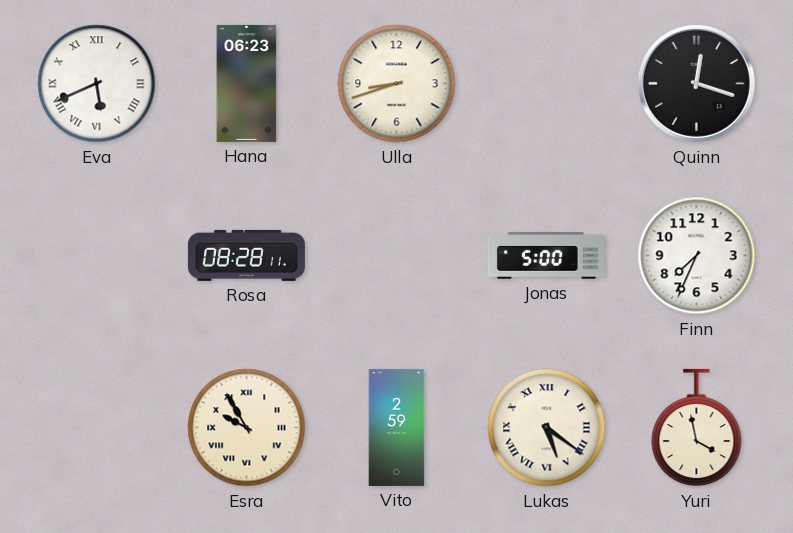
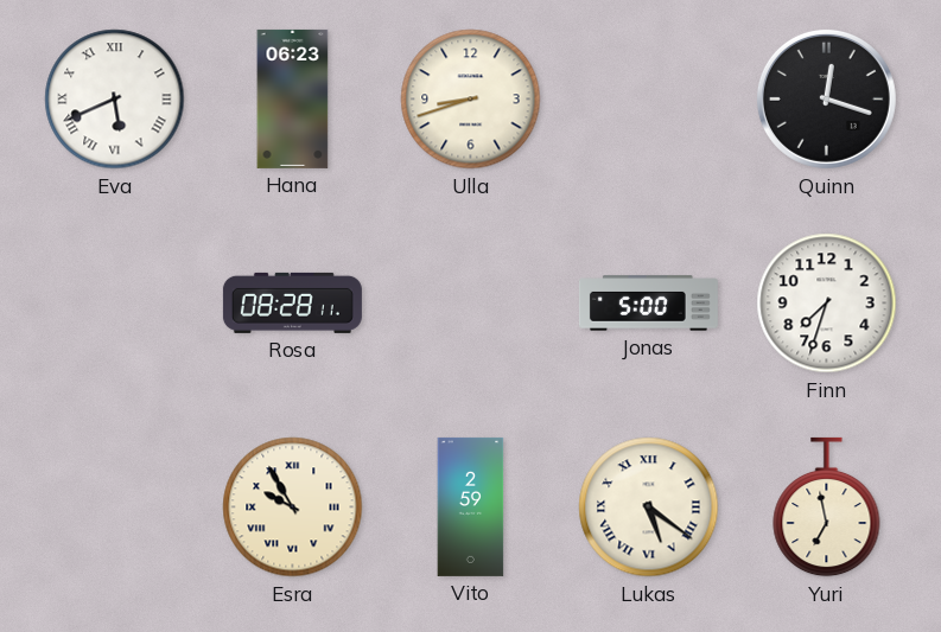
Finn: 7:34 -> 7:33
Yuri: 3:58 -> 6:58
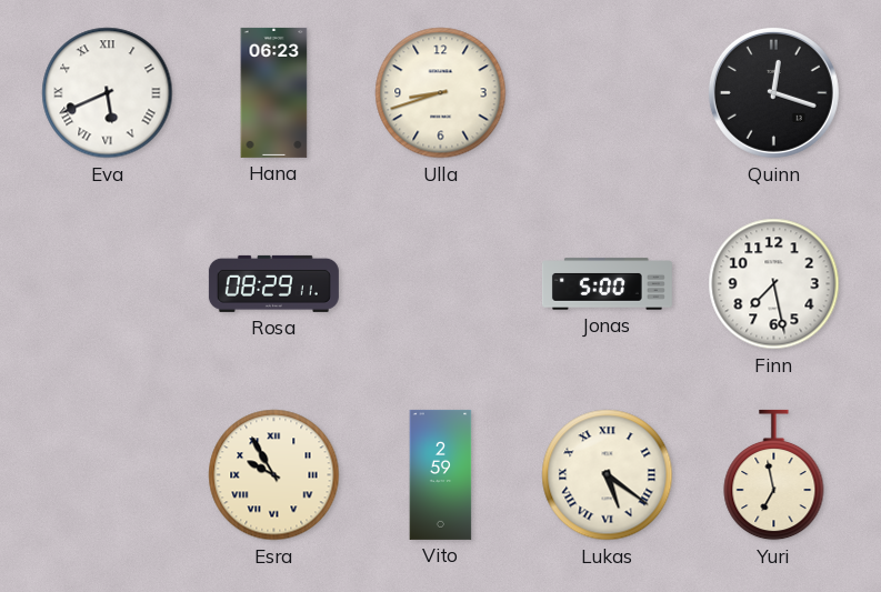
Rosa: 08:28 -> 08:29
Finn: 7:33 -> 7:28
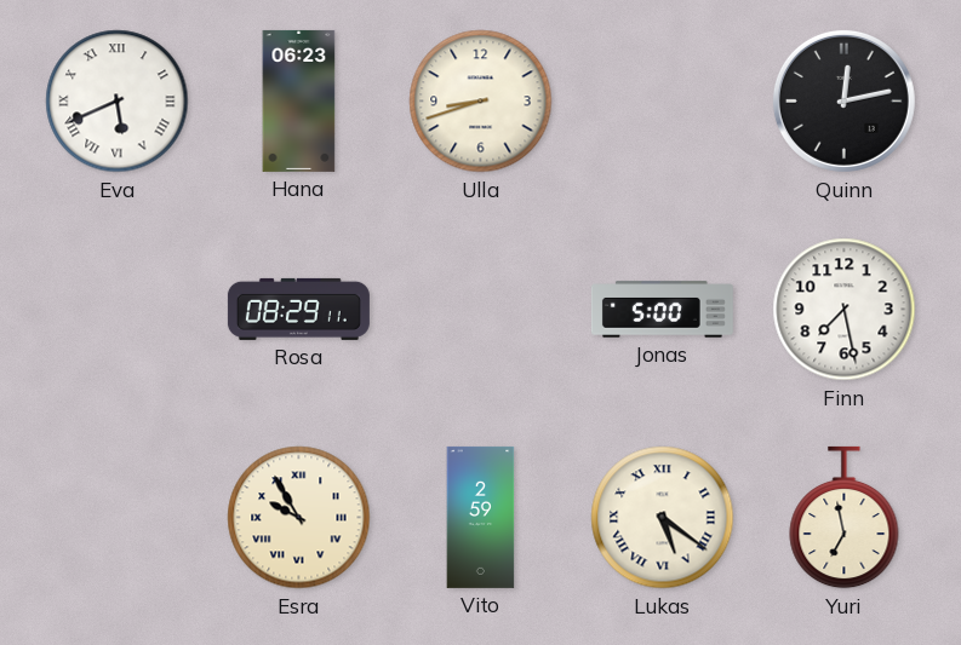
Quinn: 12:18 -> 12:13
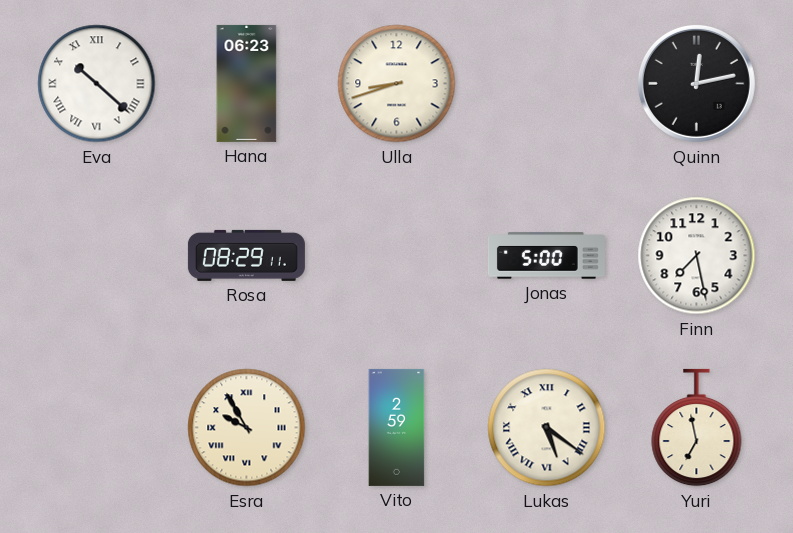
Eva: 5:41 -> 10:22
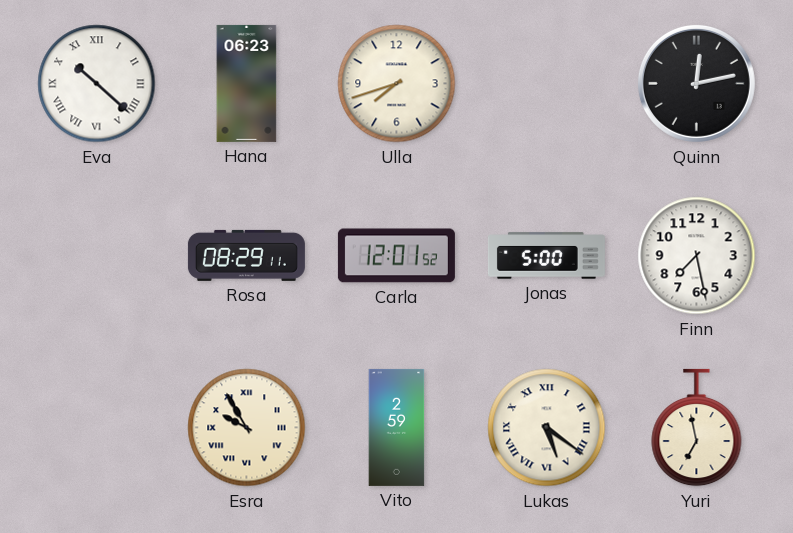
Ulla: 8:42 -> 7:42
Carla: none -> 12:01
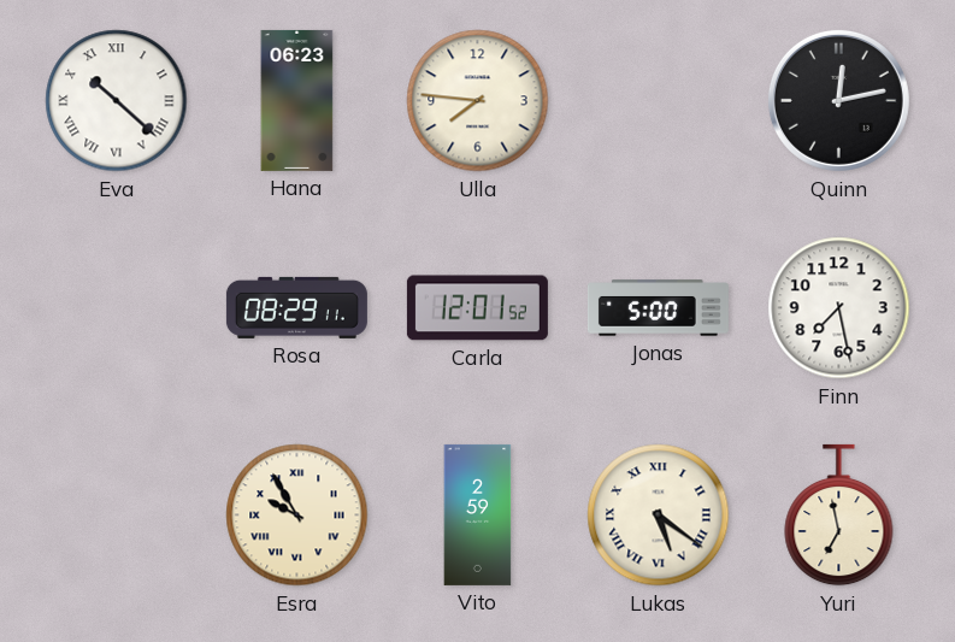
Ulla: 7:42 -> 7:46
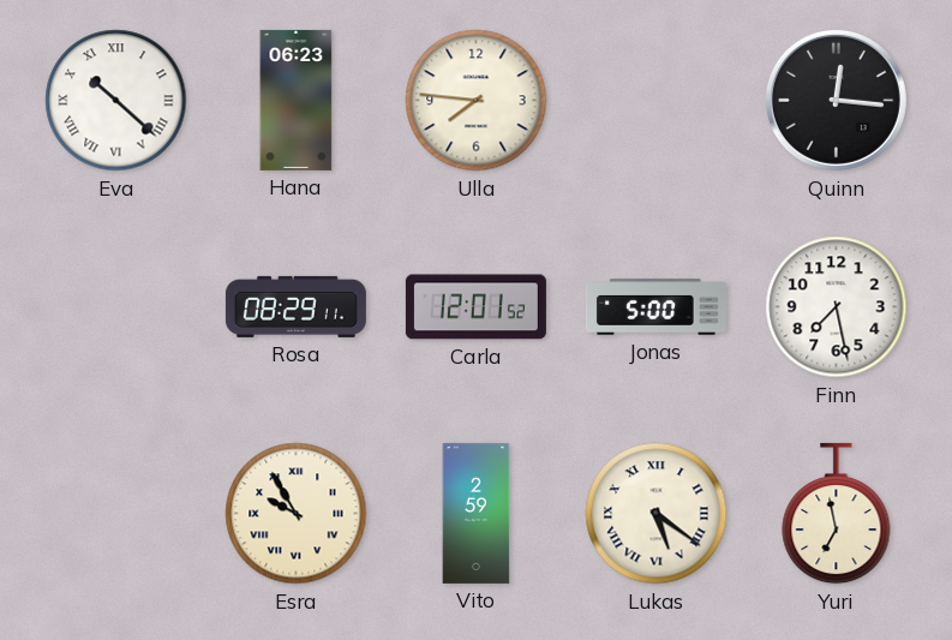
Quinn: 12:13 -> 12:16
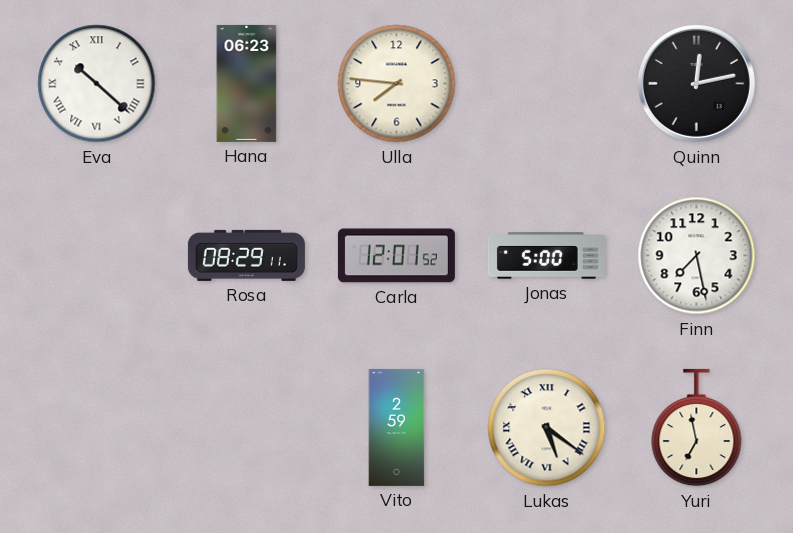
Quinn: 12:16 -> 12:13
Esra: 9:55 -> none
